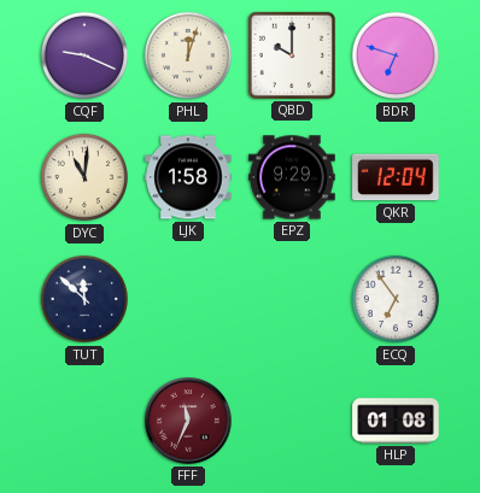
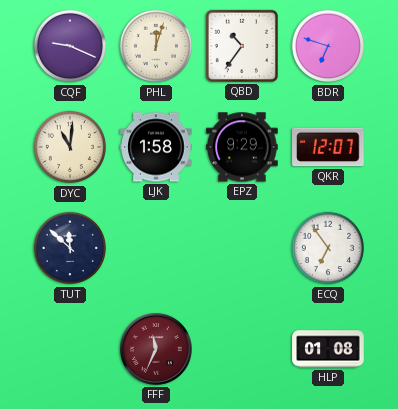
QBD: 10:00 -> 10:36
QKR: 12:04 -> 12:07
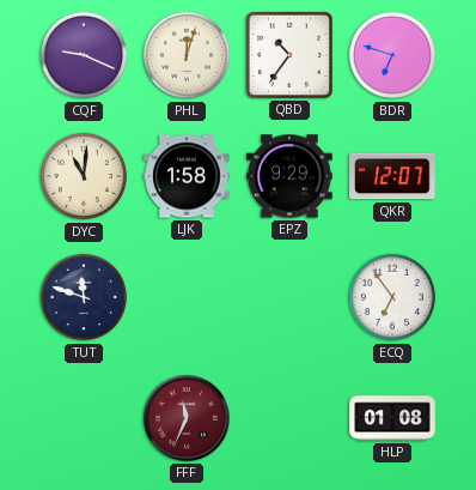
TUT: 11:52 -> 11:48
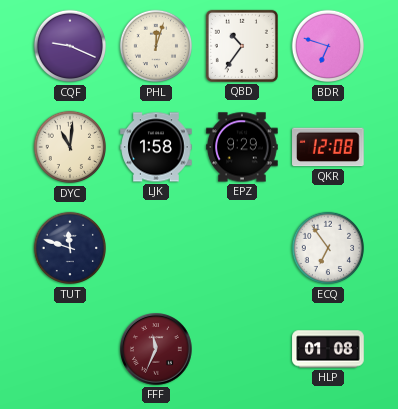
QKR: 12:07 -> 12:08
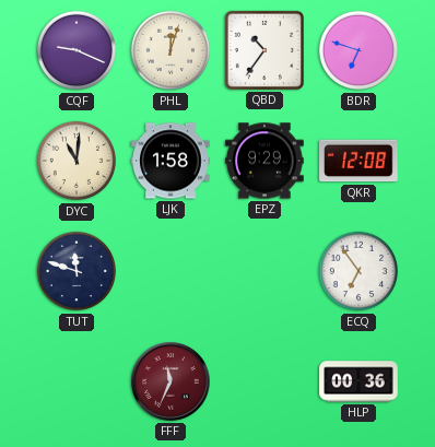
HLP: 01:08 -> 00:36
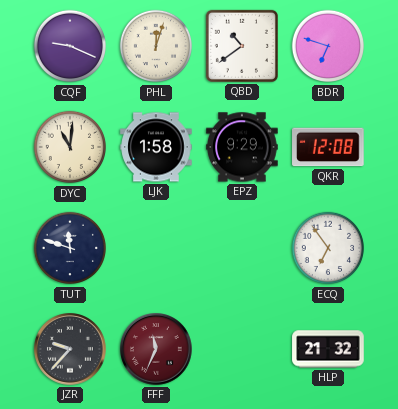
QBD: 10:36 -> 10:39
JZR: none -> 9:37
HLP: 00:36 -> 21:32
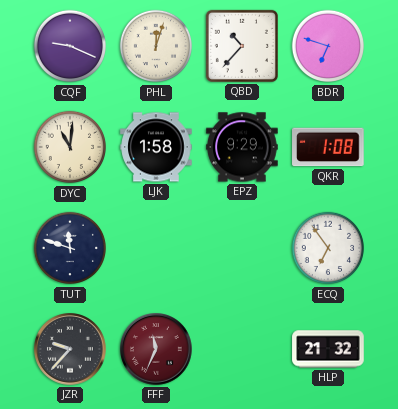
QBD: 10:39 -> 10:37
QKR: 12:08 -> 1:08
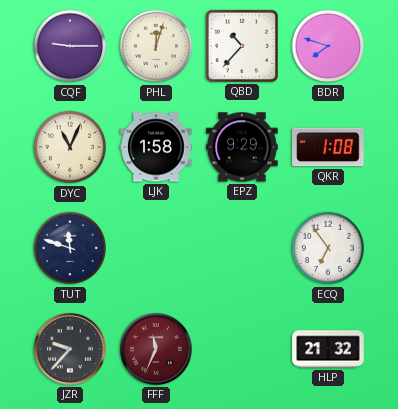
CQF: 9:19 -> 9:15
BDR: 6:48 -> 7:48
DYC: 11:01 -> 11:04
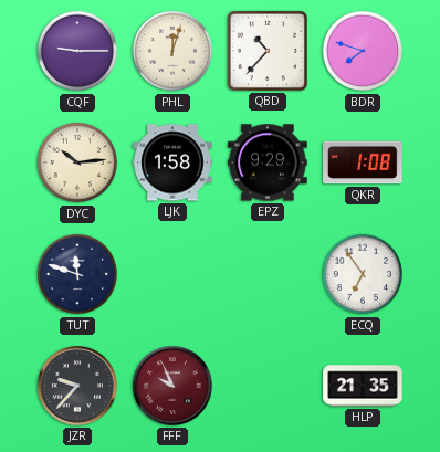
DYC: 11:04 -> 10:14
FFF: 11:34 -> 9:56
HLP: 21:32 -> 21:35
